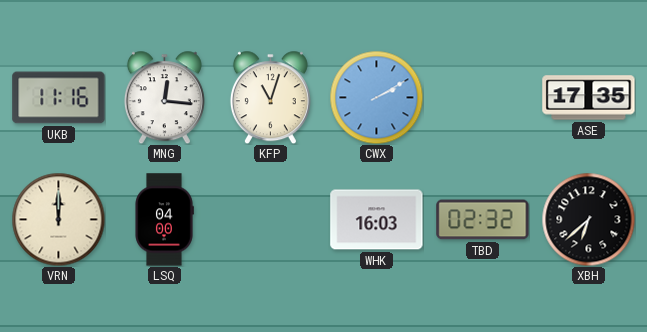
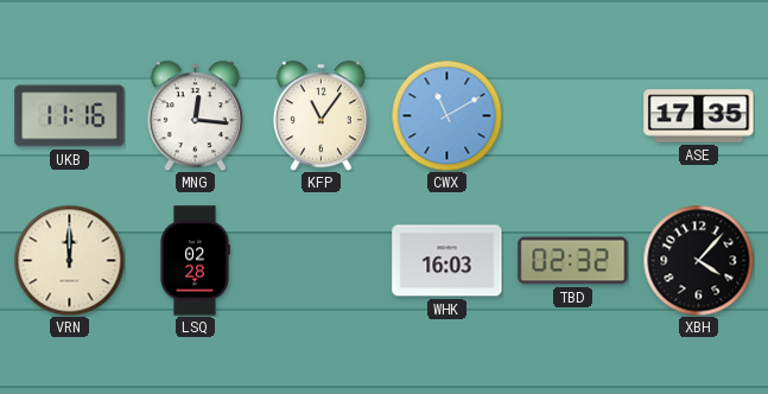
KFP: 11:03 -> 11:06
CWX: 2:10 -> 11:10
LSQ: 04:00 -> 02:28
XBH: 6:38 -> 4:07
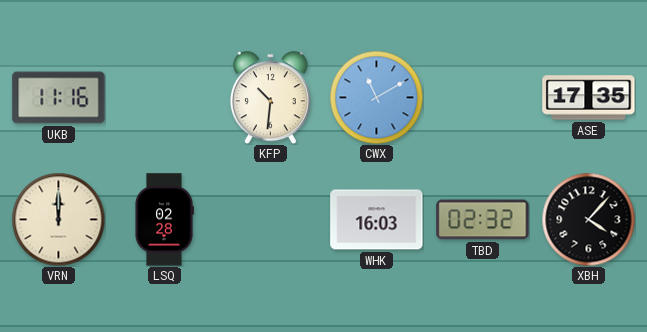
MNG: 12:16 -> none
KFP: 11:06 -> 10:31
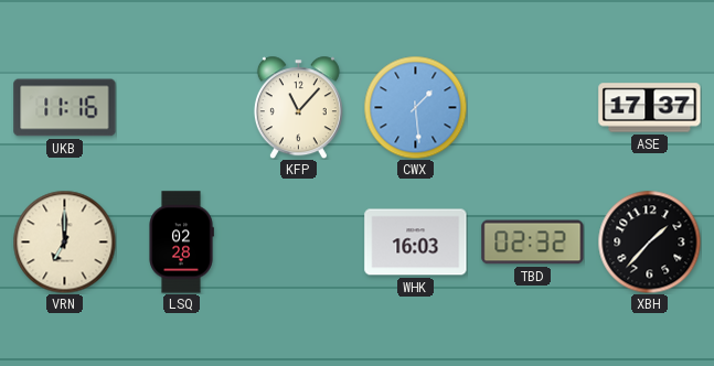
KFP: 10:31 -> 11:07
CWX: 11:10 -> 1:29
ASE: 17:35 -> 17:37
VRN: 12:00 -> 7:00
XBH: 4:07 -> 1:37
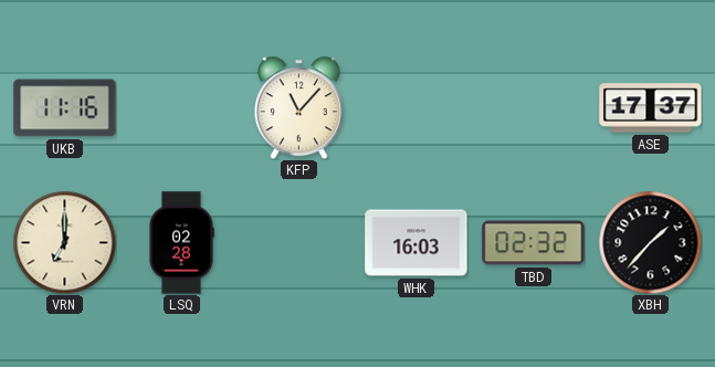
CWX: 1:29 -> none
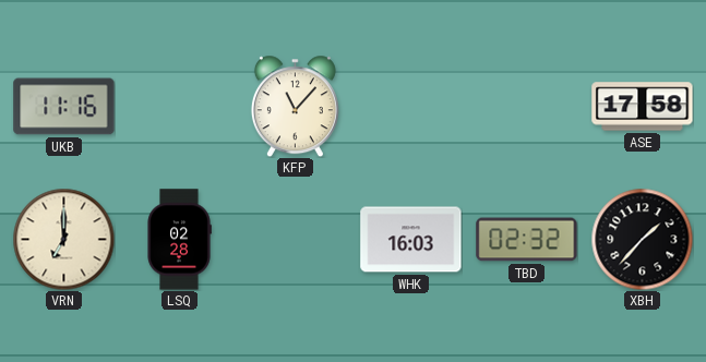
ASE: 17:37 -> 17:58
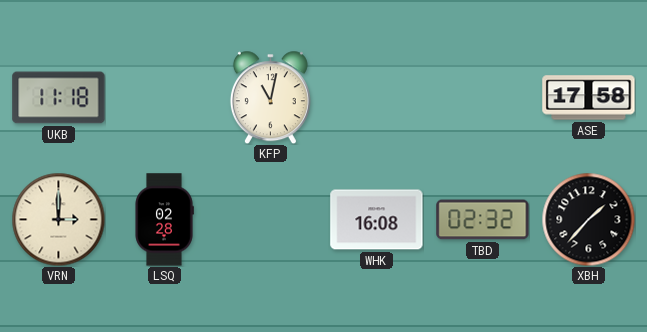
UKB: 11:16 -> 11:18
KFP: 11:07 -> 11:02
VRN: 7:00 -> 3:00
WHK: 16:03 -> 16:08
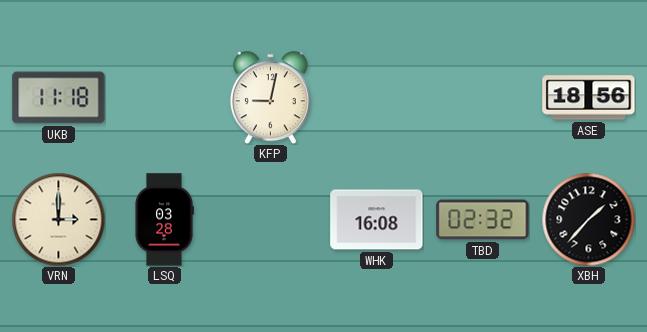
KFP: 11:02 -> 9:02
ASE: 17:58 -> 18:56
LSQ: 02:28 -> 03:28
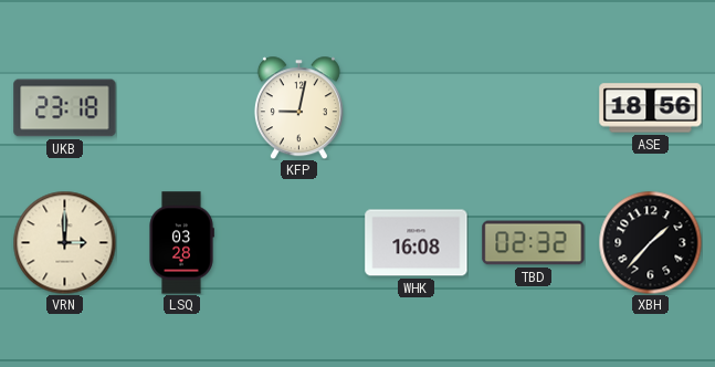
UKB: 11:18 -> 23:18
